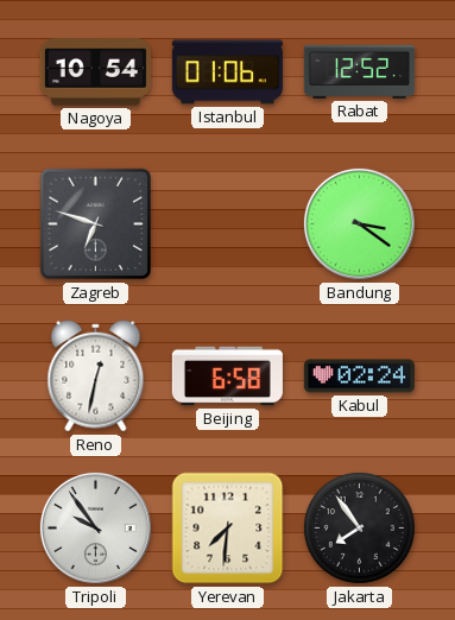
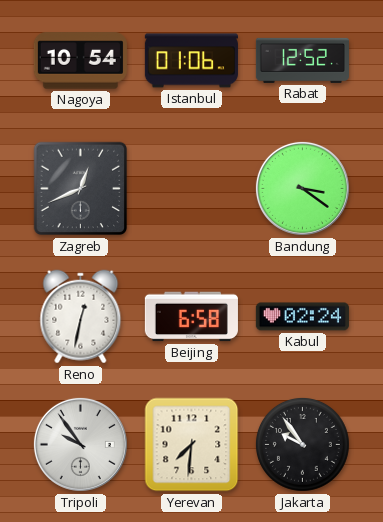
Zagreb: 6:48 -> 12:41
Jakarta: 7:54 -> 9:54
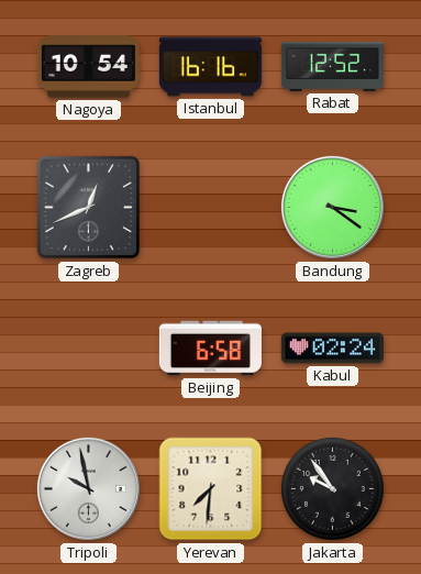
Istanbul: 01:06 -> 16:16
Reno: 12:32 -> none
Tripoli: 9:54 -> 9:58
